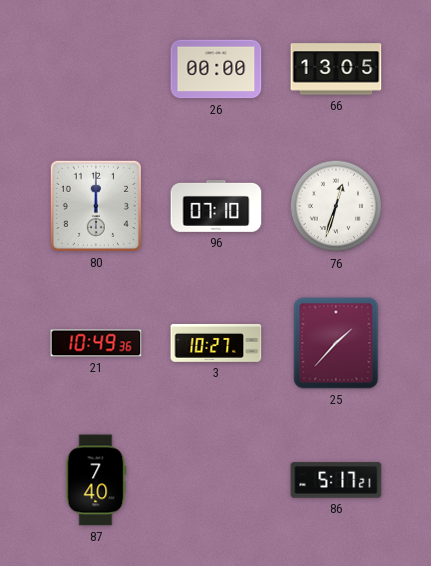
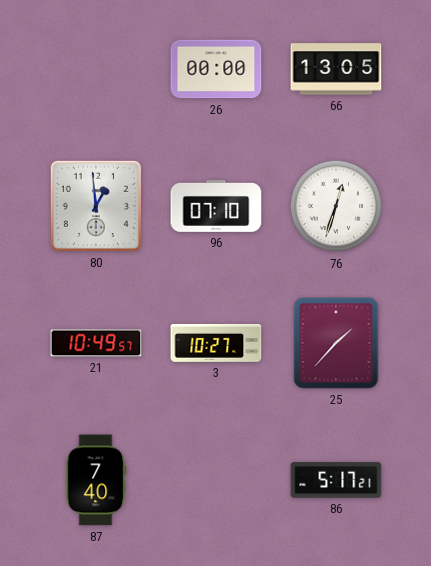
80: 12:00 -> 12:59
21: 10:49:36 -> 10:49:57
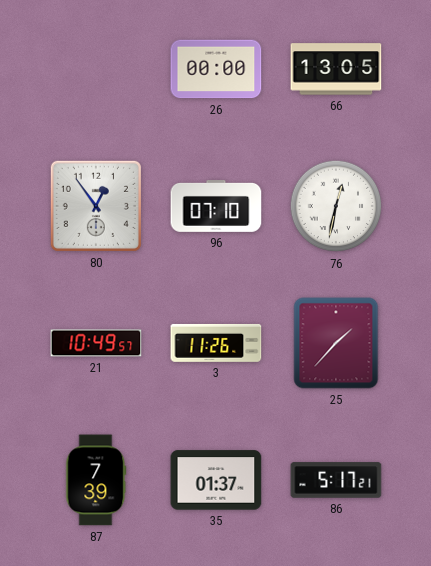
80: 12:59 -> 12:54
76: 12:33 -> 12:32
3: 10:27 -> 11:26
87: 7:40 -> 7:39
35: none -> 01:37
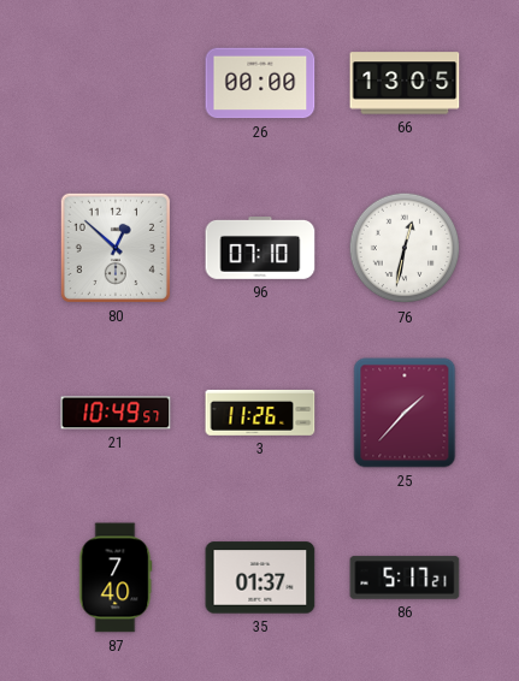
80: 12:54 -> 12:52
87: 7:39 -> 7:40
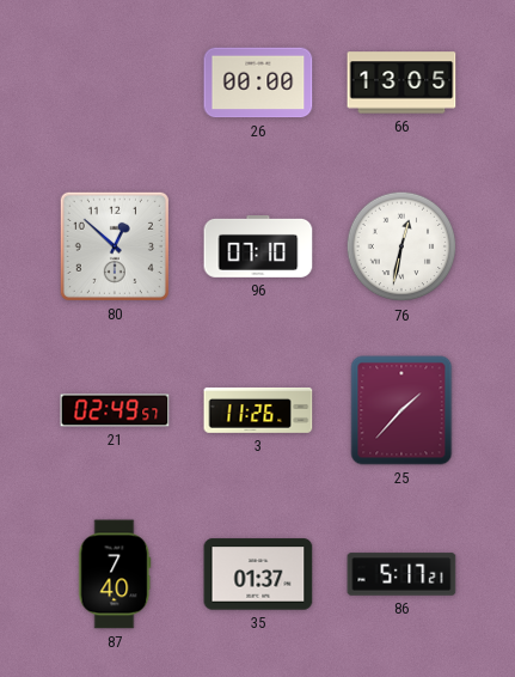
21: 10:49 -> 02:49
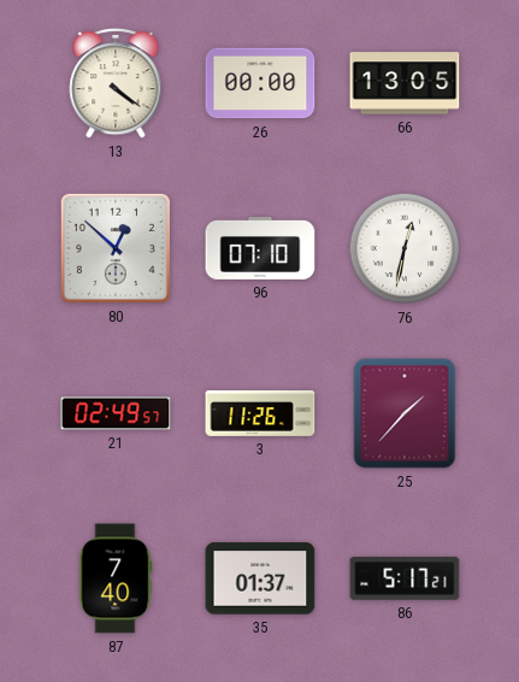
13: none -> 4:21
